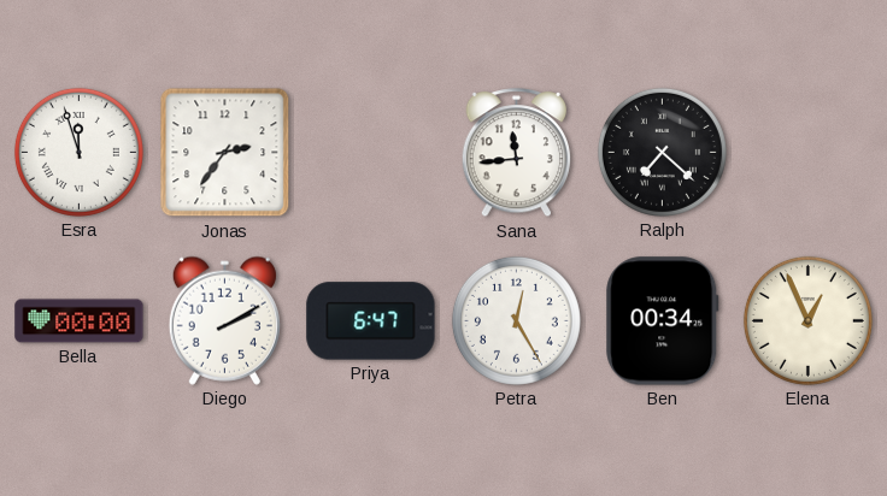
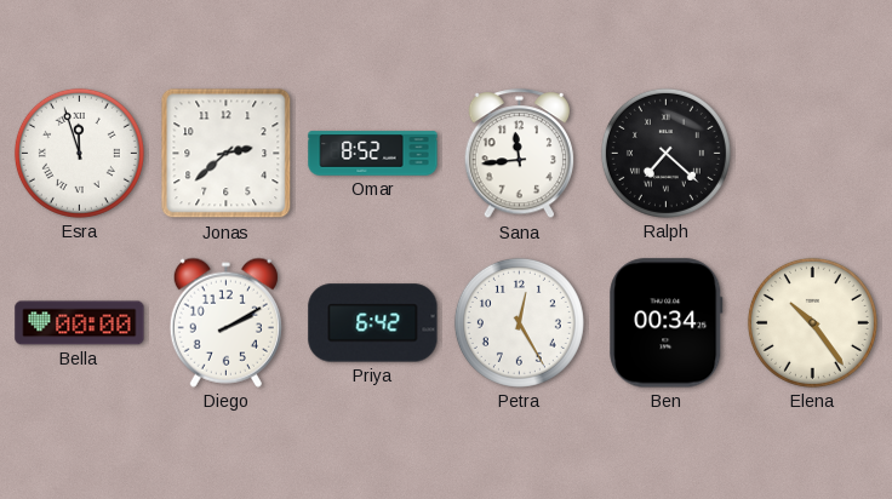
Jonas: 2:36 -> 2:38
Omar: none -> 8:52
Priya: 6:47 -> 6:42
Elena: 12:56 -> 10:24
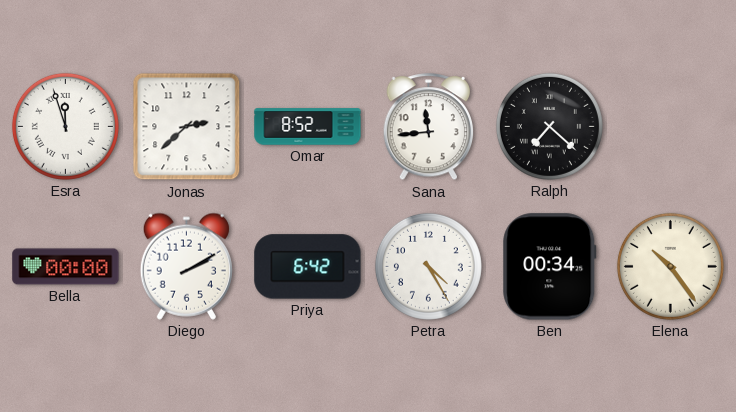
Petra: 12:25 -> 4:25
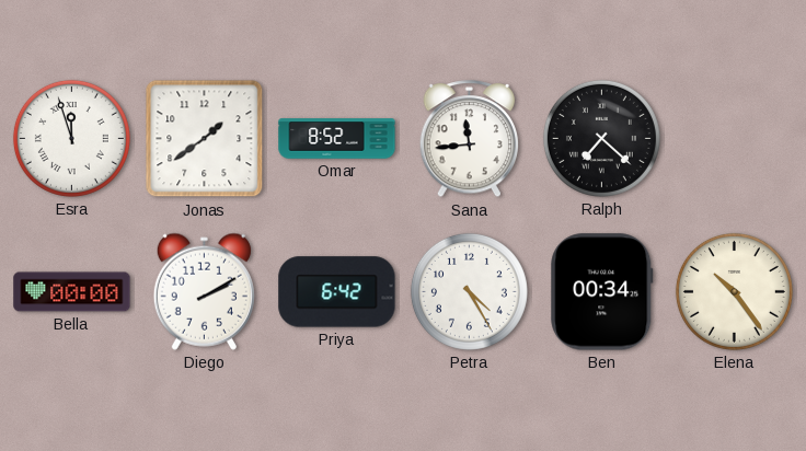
Jonas: 2:38 -> 1:39
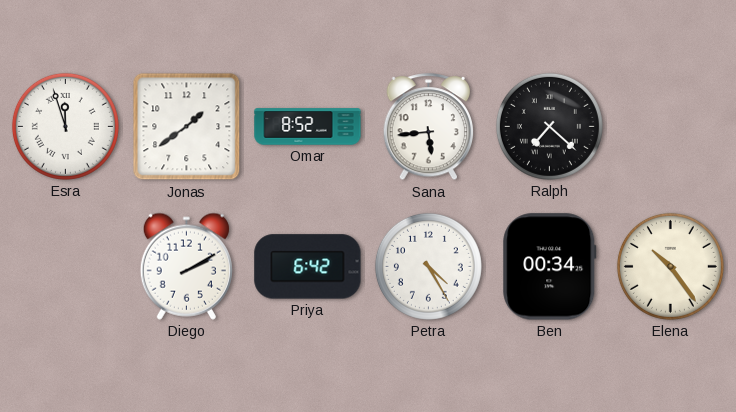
Sana: 11:44 -> 5:44
Bella: 00:00 -> none
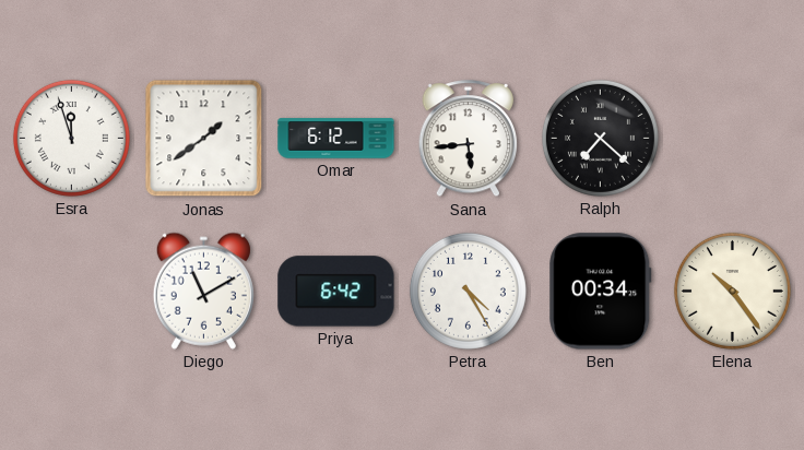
Omar: 8:52 -> 6:12
Diego: 2:10 -> 11:10
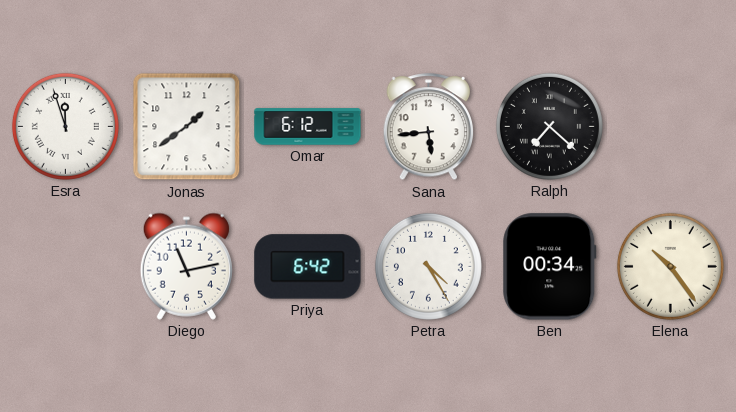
Diego: 11:10 -> 11:13
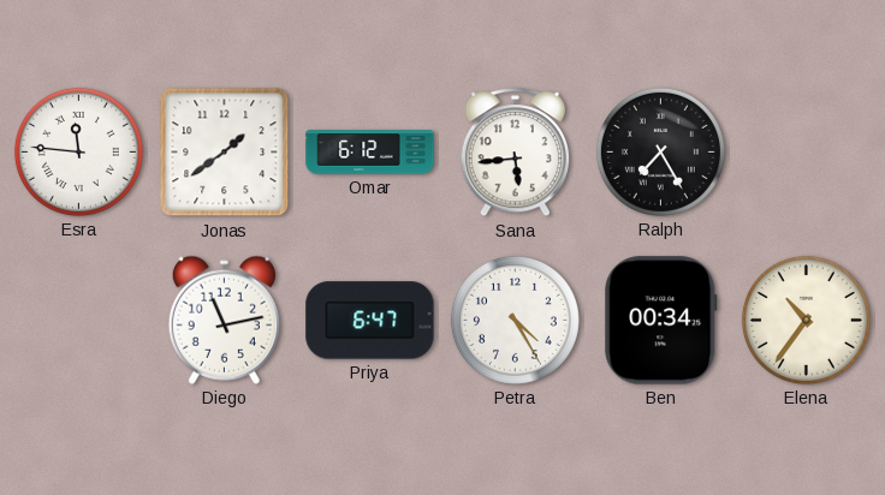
Esra: 11:57 -> 11:46
Ralph: 7:22 -> 7:25
Priya: 6:42 -> 6:47
Elena: 10:24 -> 10:36
